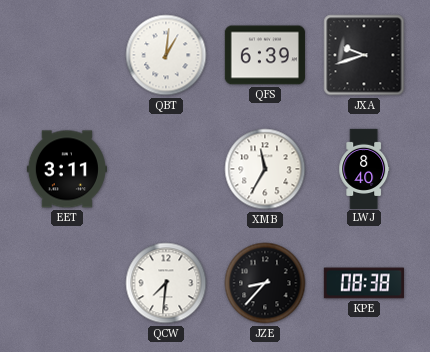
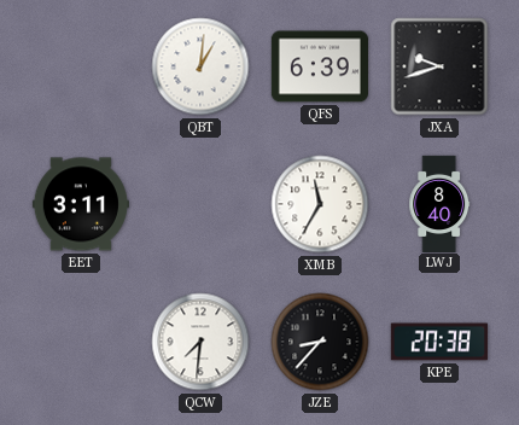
KPE: 08:38 -> 20:38
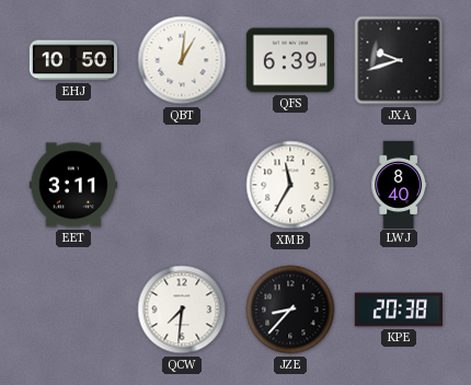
EHJ: none -> 10:50
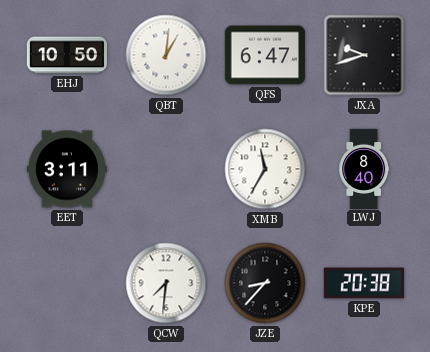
QFS: 6:39 -> 6:47
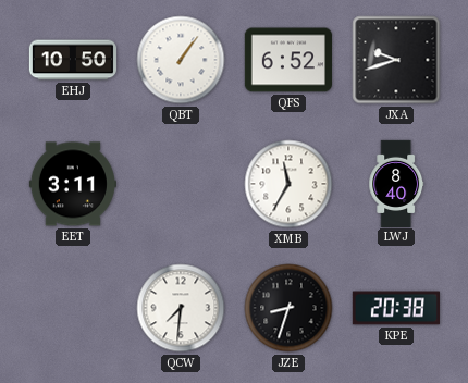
QBT: 1:01 -> 1:06
QFS: 6:47 -> 6:52
JZE: 8:37 -> 8:33
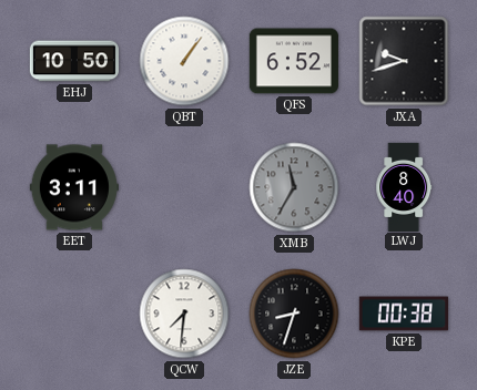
XMB dial: white -> grey
KPE: 20:38 -> 00:38
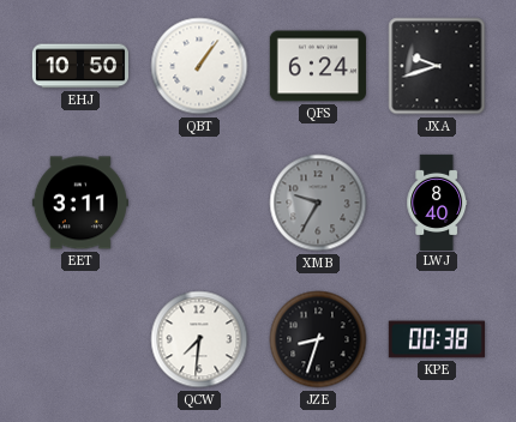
QFS: 6:52 -> 6:24
XMB: 11:35 -> 9:35
